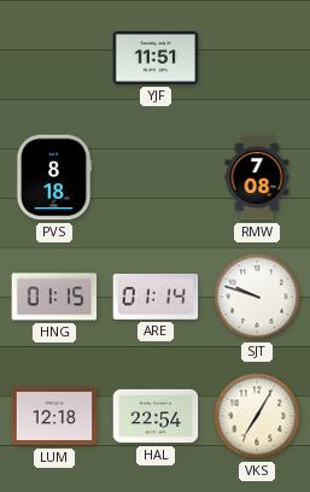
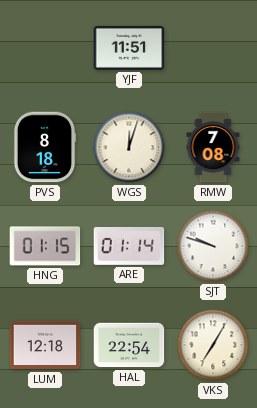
WGS: none -> 12:03
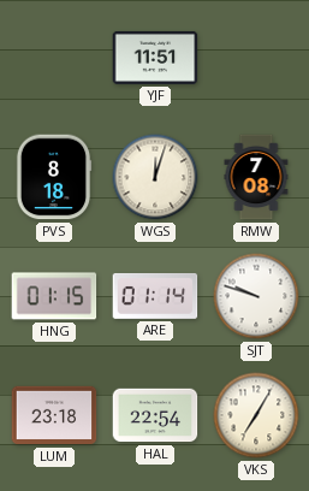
LUM: 12:18 -> 23:18
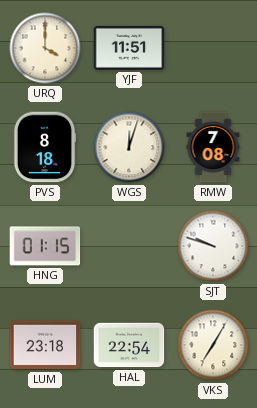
URQ: none -> 4:00
ARE: 01:14 -> none
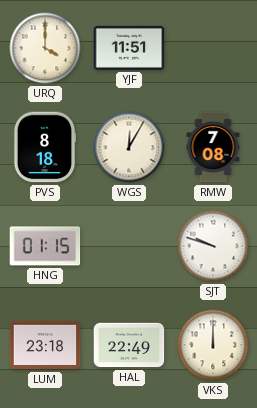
WGS: 12:03 -> 12:05
HAL: 22:54 -> 22:49
VKS: 7:05 -> 12:00
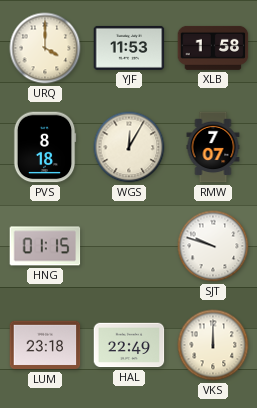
YJF: 11:51 -> 11:53
XLB: none -> 1:58
RMW: 7:08 -> 7:07
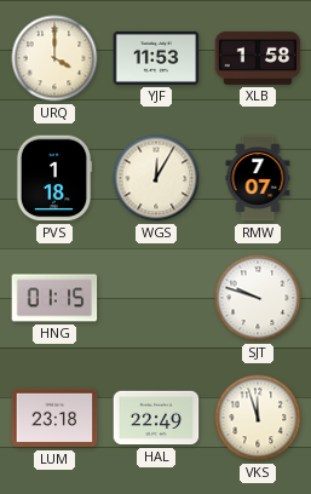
PVS: 8:18 -> 1:18
VKS: 12:00 -> 11:57
